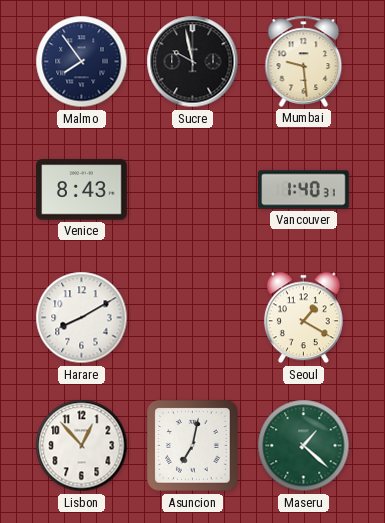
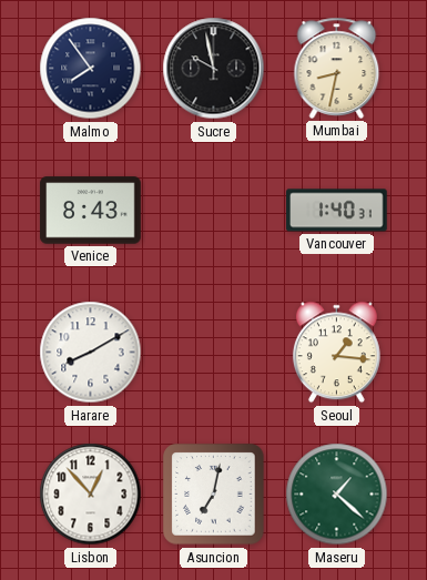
Mumbai: 9:29 -> 8:32
Seoul: 1:20 -> 1:16
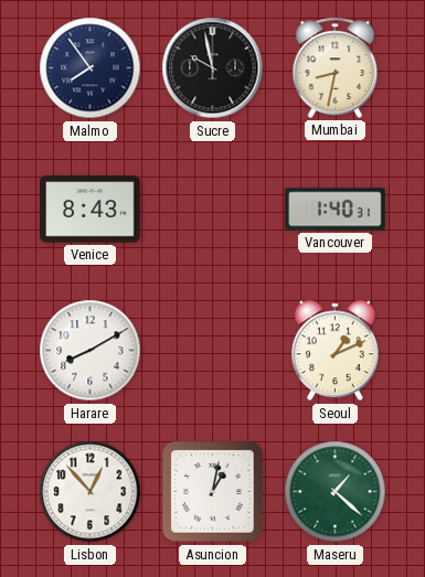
Seoul: 1:16 -> 1:11
Asuncion: 7:02 -> 1:02
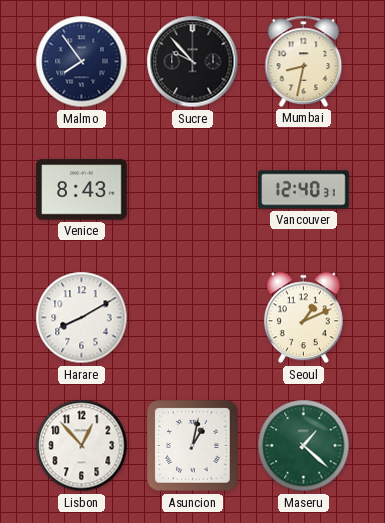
Sucre: 9:58 -> 9:53
Vancouver: 1:40 -> 12:40
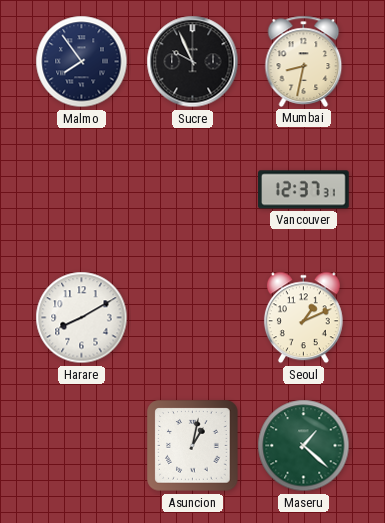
Sucre: 9:53 -> 9:56
Venice: 8:43 -> none
Vancouver: 12:40 -> 12:37
Lisbon: 12:53 -> none
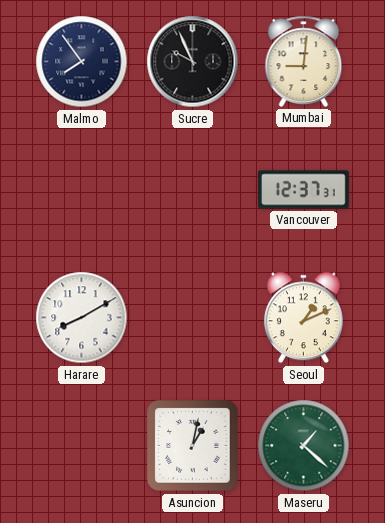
Mumbai: 8:32 -> 9:01
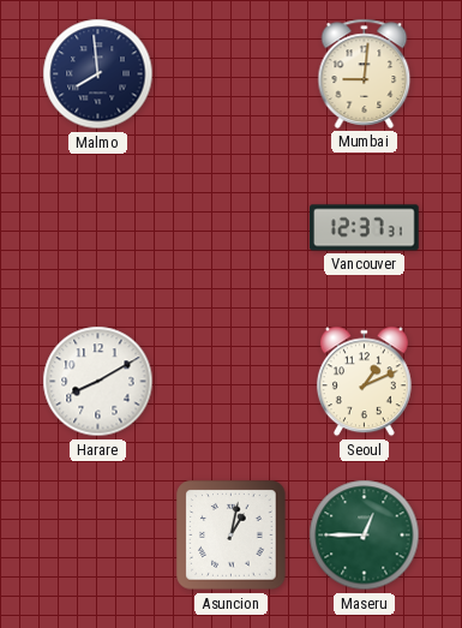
Malmo: 7:54 -> 7:59
Sucre: 9:56 -> none
Maseru: 1:22 -> 12:45
